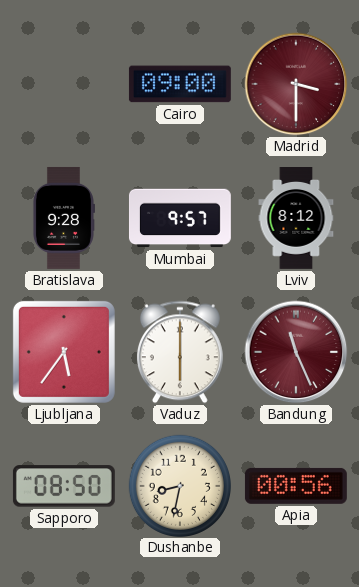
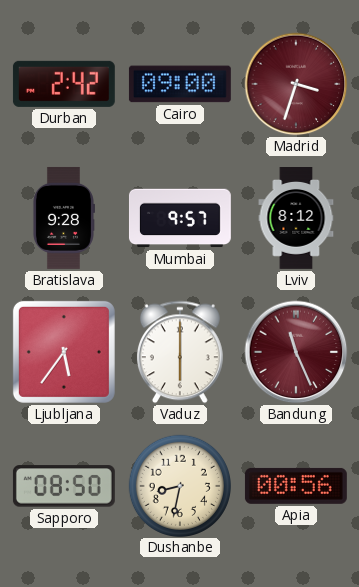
Durban: none -> 2:42
Madrid: 3:30 -> 3:33
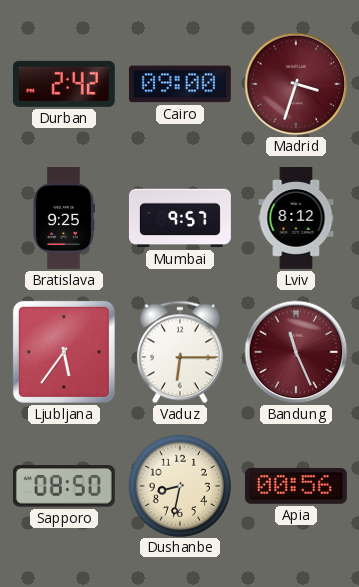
Bratislava: 9:28 -> 9:25
Vaduz: 6:00 -> 6:15
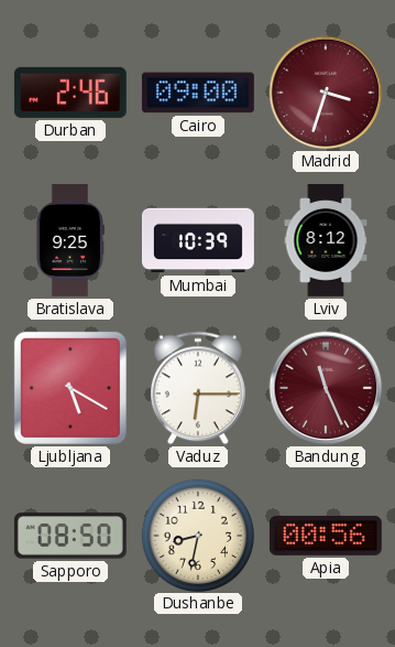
Durban: 2:42 -> 2:46
Mumbai: 9:57 -> 10:39
Ljubljana: 5:36 -> 5:20
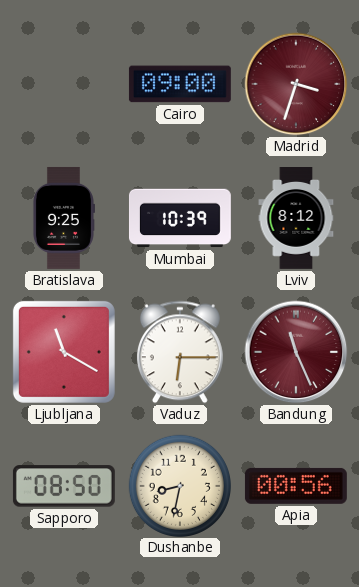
Durban: 2:46 -> none
Ljubljana: 5:20 -> 11:20
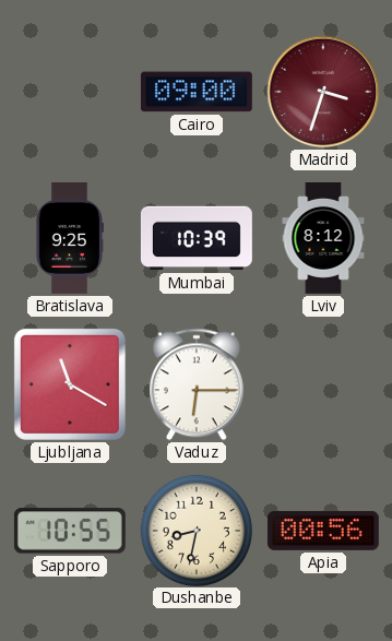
Bandung: 11:26 -> none
Sapporo: 08:50 -> 10:55
